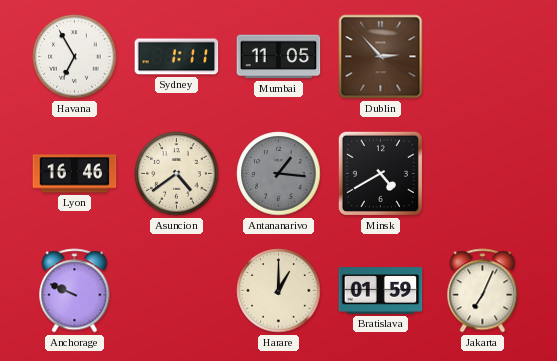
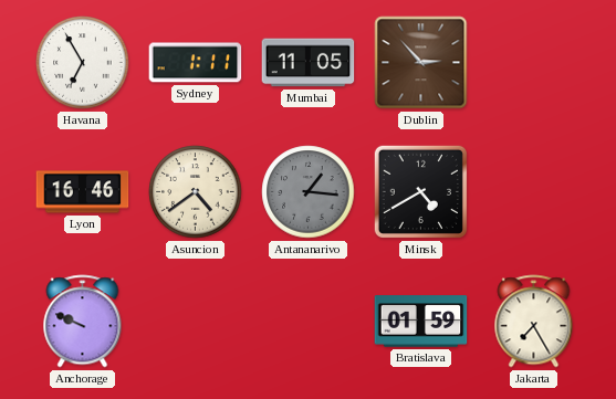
Harare: 1:00 -> none
Jakarta: 7:04 -> 7:25
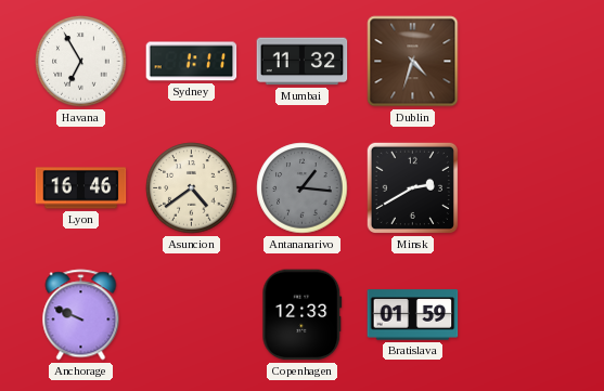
Mumbai: 11:05 -> 11:32
Dublin: 2:53 -> 4:33
Minsk: 4:40 -> 2:40
Copenhagen: none -> 12:33
Jakarta: 7:25 -> none
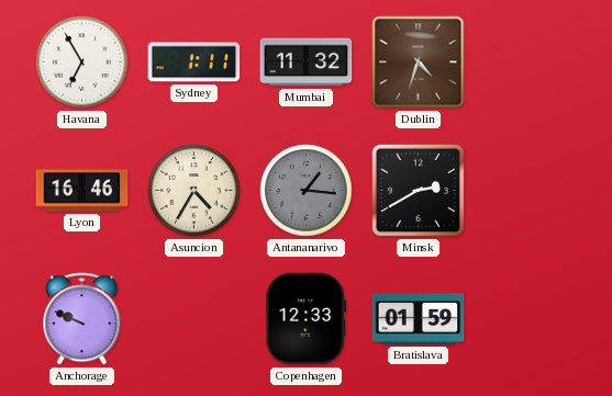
Asuncion: 4:39 -> 4:35
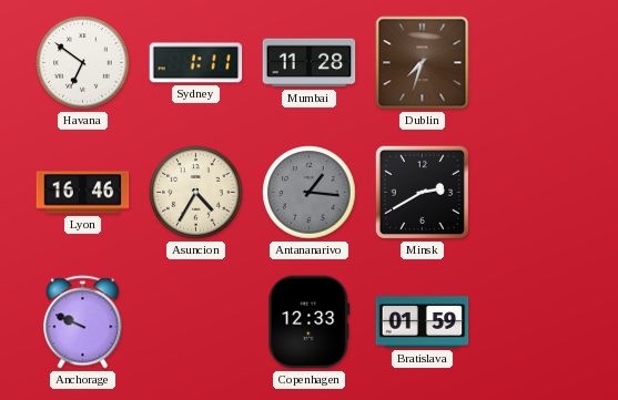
Havana: 6:55 -> 6:51
Mumbai: 11:32 -> 11:28
Dublin: 4:33 -> 7:33
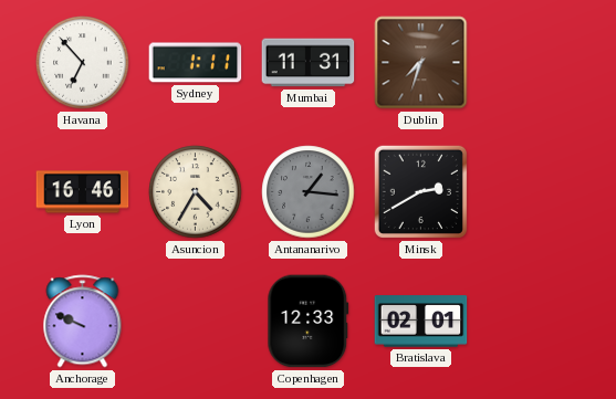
Havana: 6:51 -> 6:53
Mumbai: 11:28 -> 11:31
Bratislava: 01:59 -> 02:01
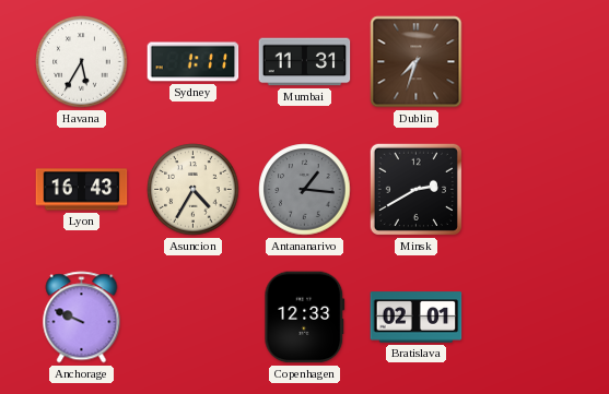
Havana: 6:53 -> 5:35
Lyon: 16:46 -> 16:43
